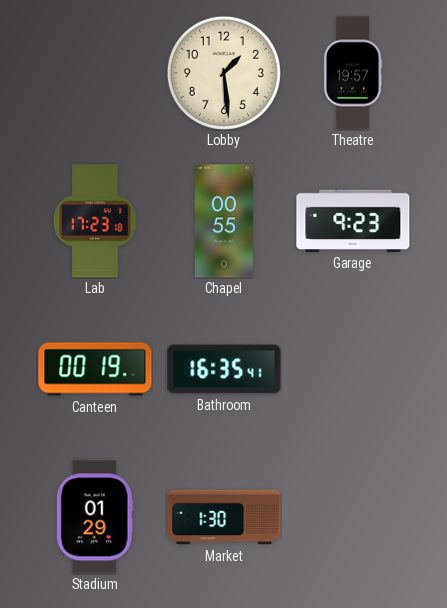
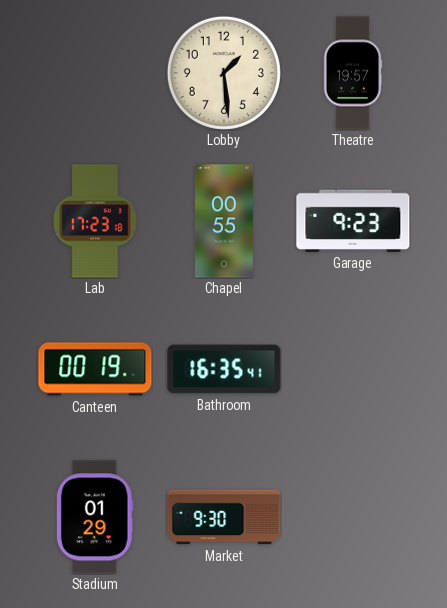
Market: 1:30 -> 9:30
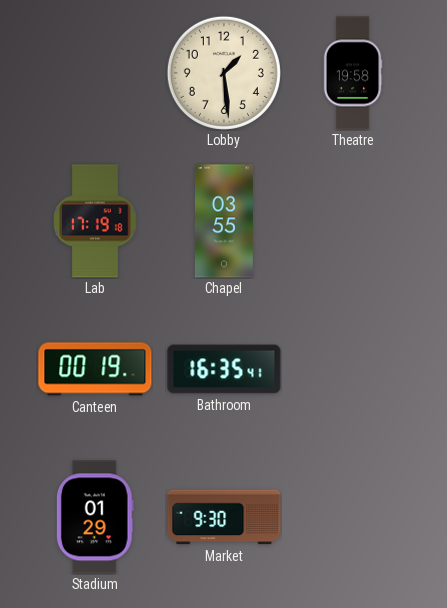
Theatre: 19:57 -> 19:58
Lab: 17:23 -> 17:19
Chapel: 00:55 -> 03:55
Garage: 9:23 -> none
